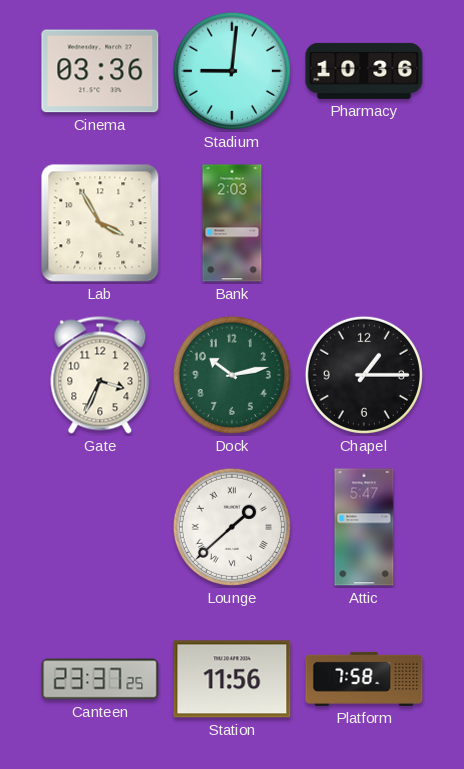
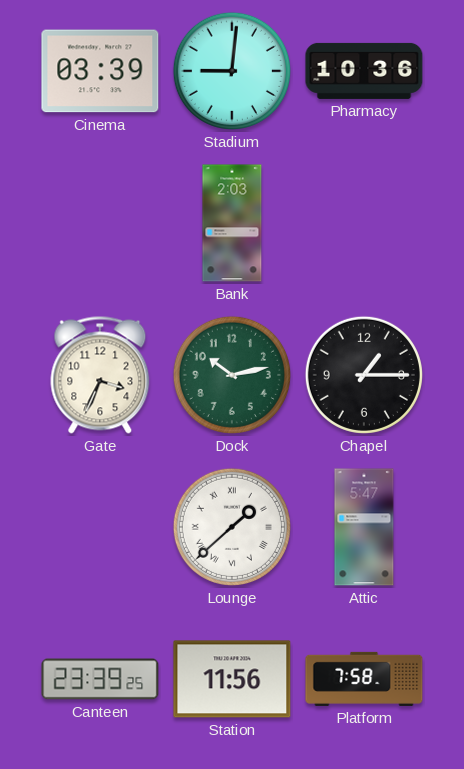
Cinema: 03:36 -> 03:39
Lab: 3:55 -> none
Canteen: 23:37 -> 23:39
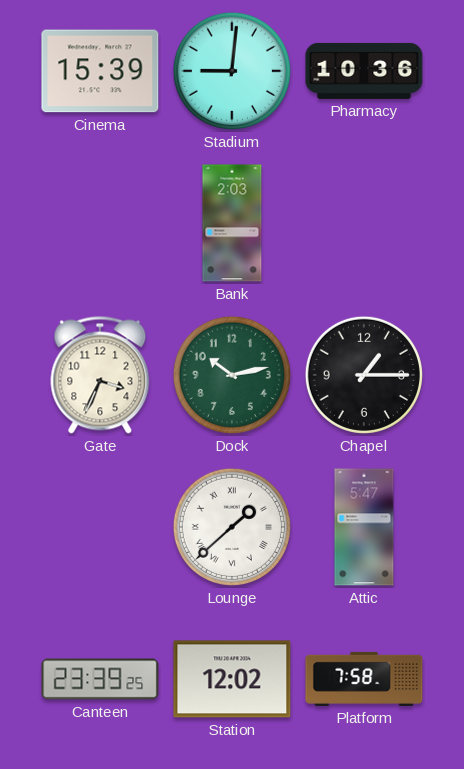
Cinema: 03:39 -> 15:39
Station: 11:56 -> 12:02
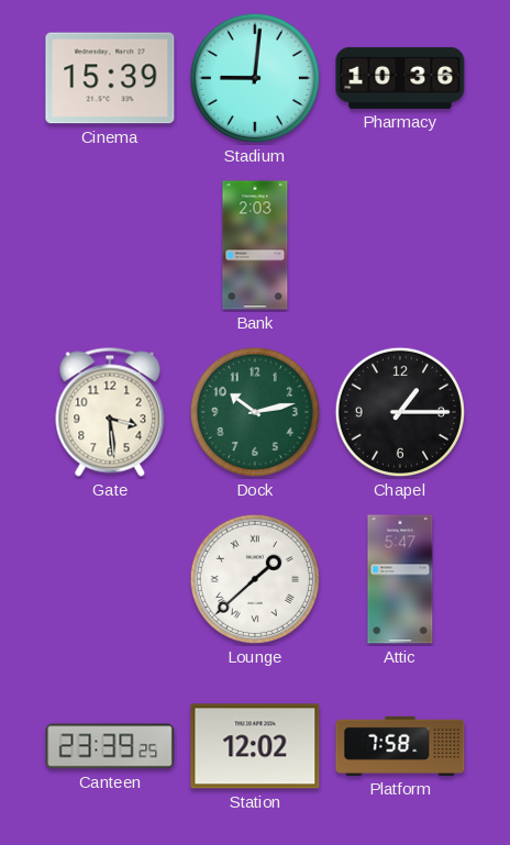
Gate: 3:34 -> 3:29
